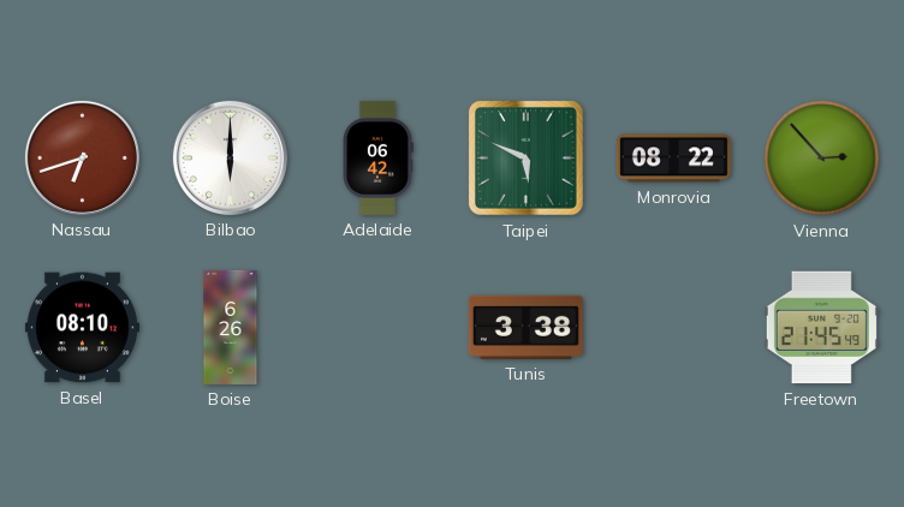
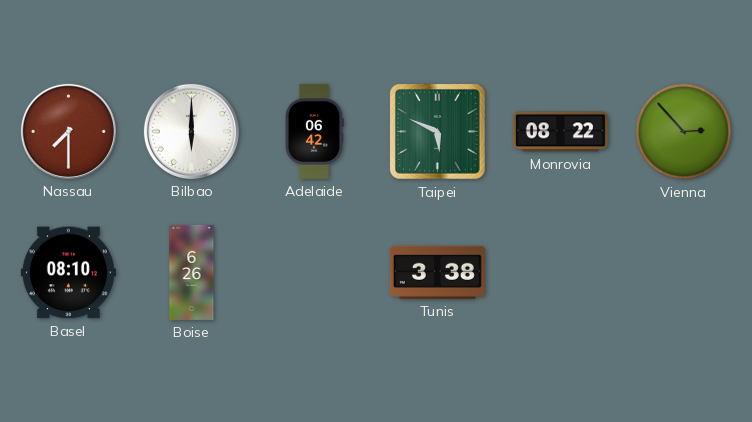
Nassau: 6:42 -> 7:30
Freetown: 21:45 -> none
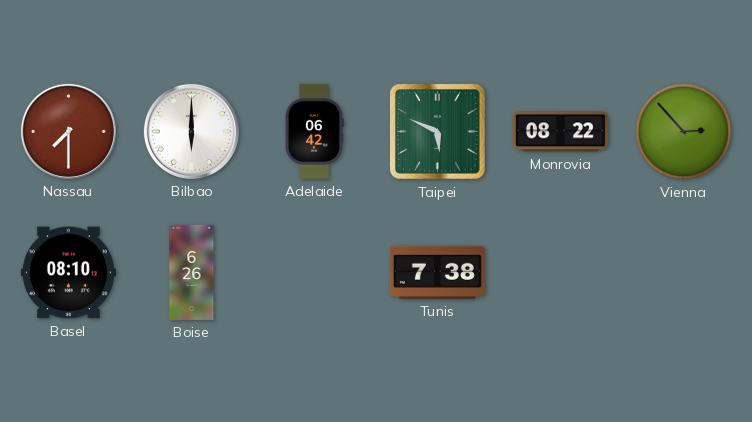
Tunis: 3:38 -> 7:38
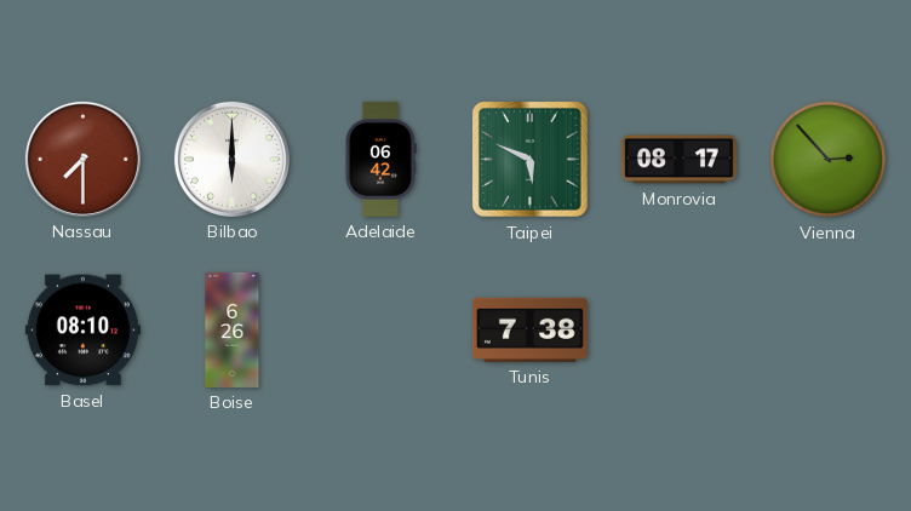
Monrovia: 08:22 -> 08:17
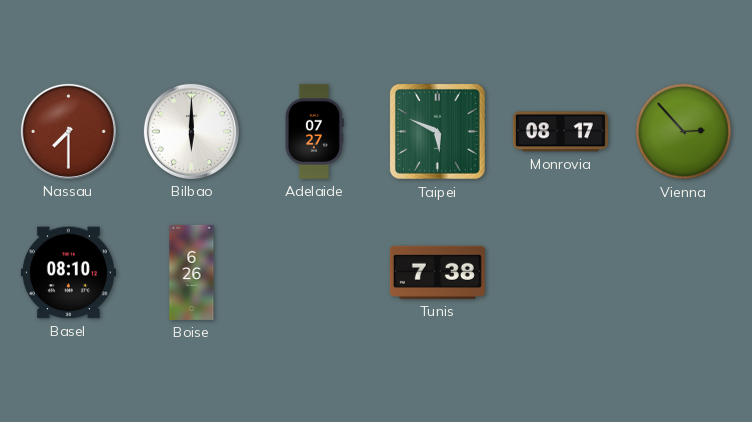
Adelaide: 06:42 -> 07:27
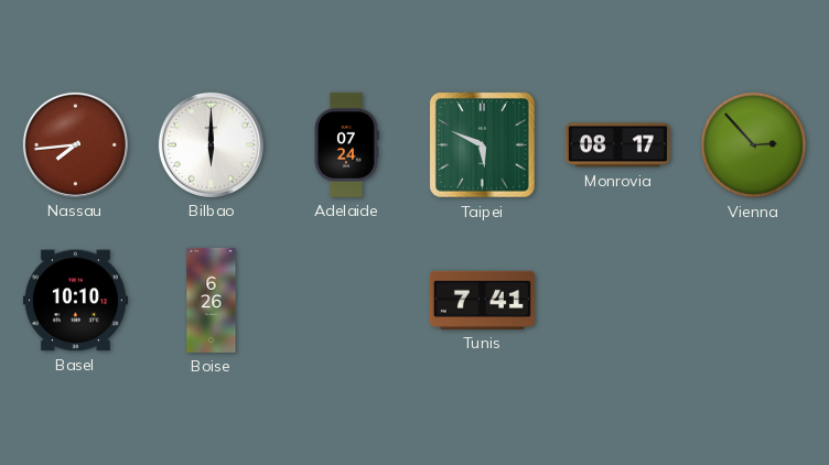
Nassau: 7:30 -> 7:44
Adelaide: 07:27 -> 07:24
Basel: 08:10 -> 10:10
Tunis: 7:38 -> 7:41
